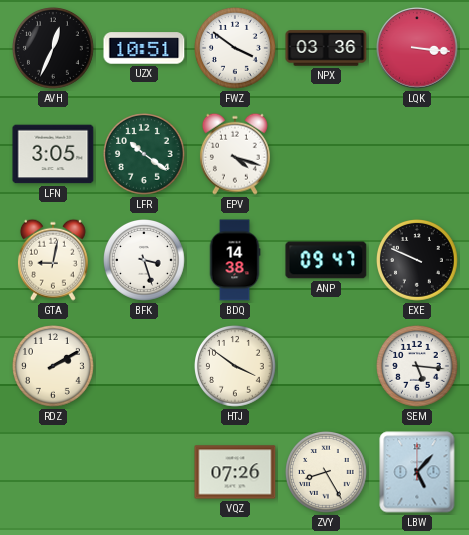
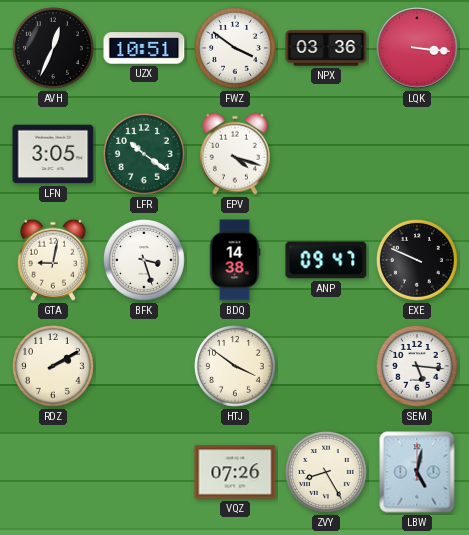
LBW: 5:07 -> 5:02
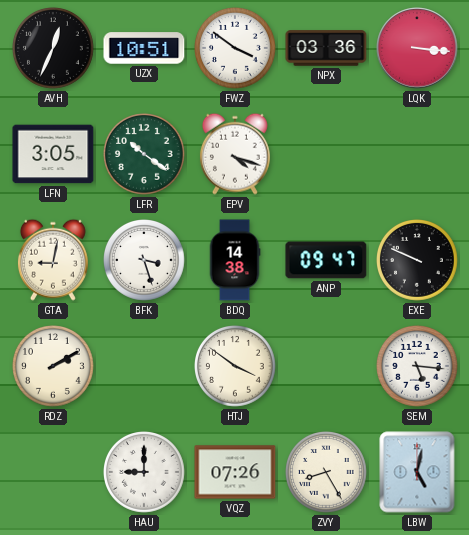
HAU: none -> 9:00
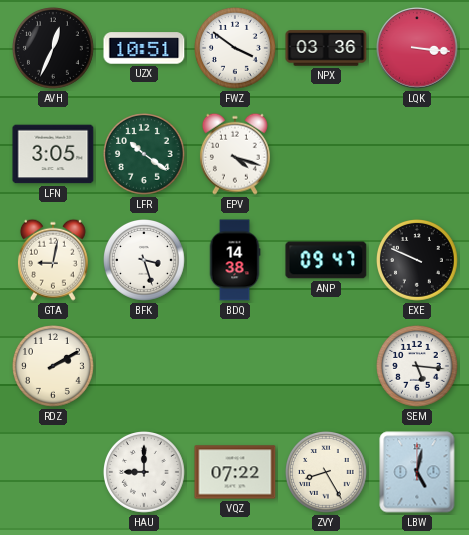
HTJ: 3:51 -> none
VQZ: 07:26 -> 07:22
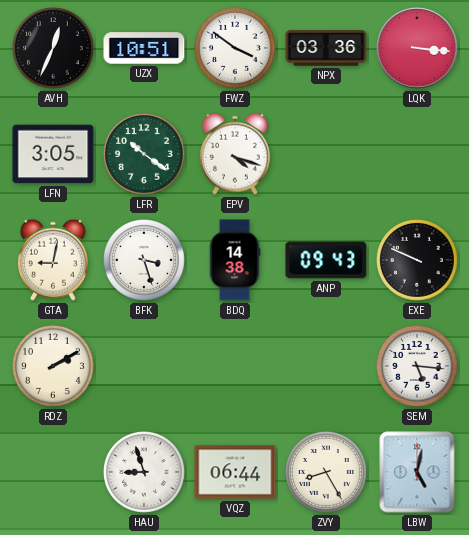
ANP: 09:47 -> 09:43
HAU: 9:00 -> 8:57
VQZ: 07:22 -> 06:44
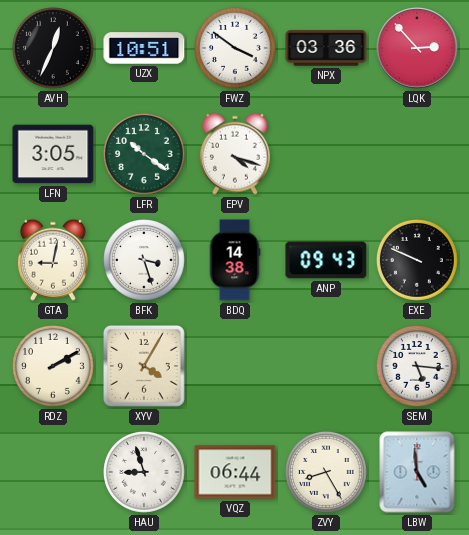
LQK: 3:16 -> 2:53
XYV: none -> 4:05
LBW: 5:02 -> 4:59
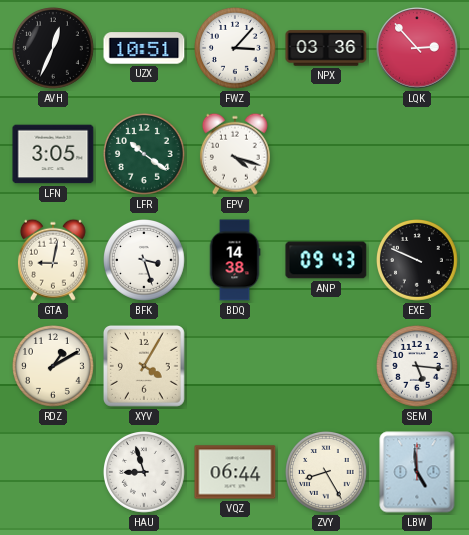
FWZ: 3:51 -> 3:07
RDZ: 2:10 -> 1:10
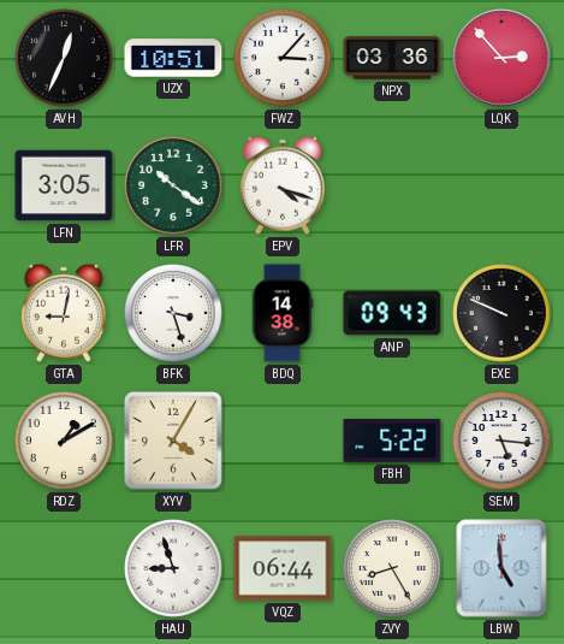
FBH: none -> 5:22
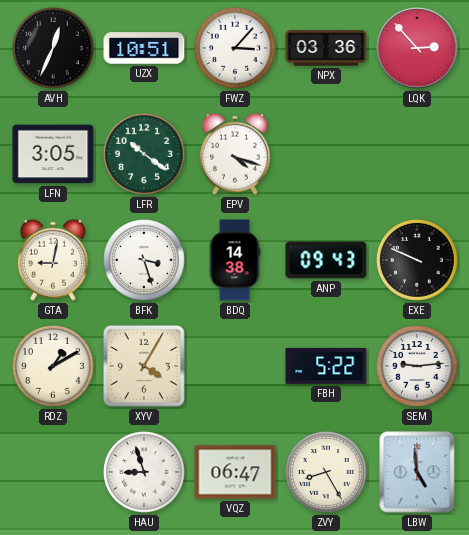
SEM: 5:16 -> 9:14
VQZ: 06:44 -> 06:47
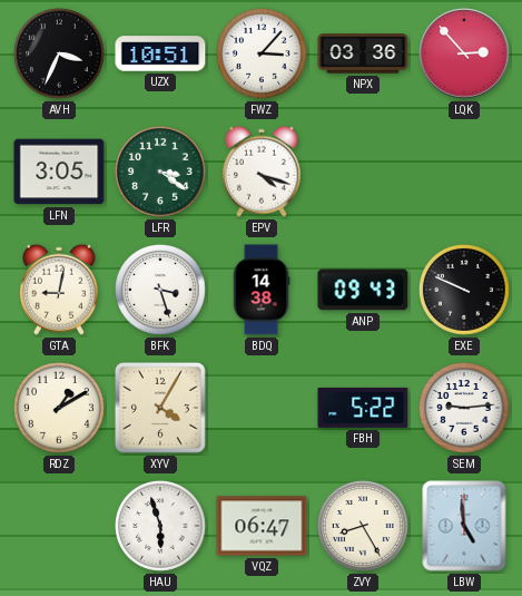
AVH: 12:34 -> 3:34
LFR: 10:21 -> 3:21
HAU: 8:57 -> 5:57
